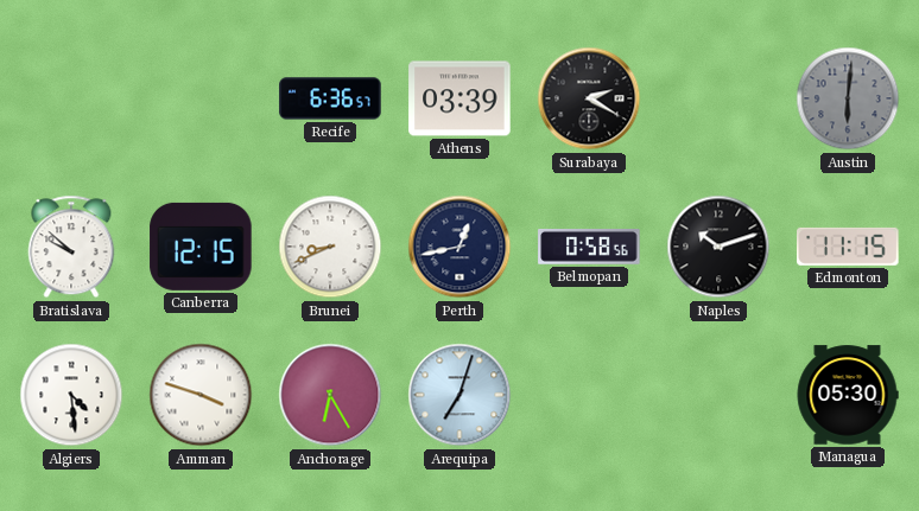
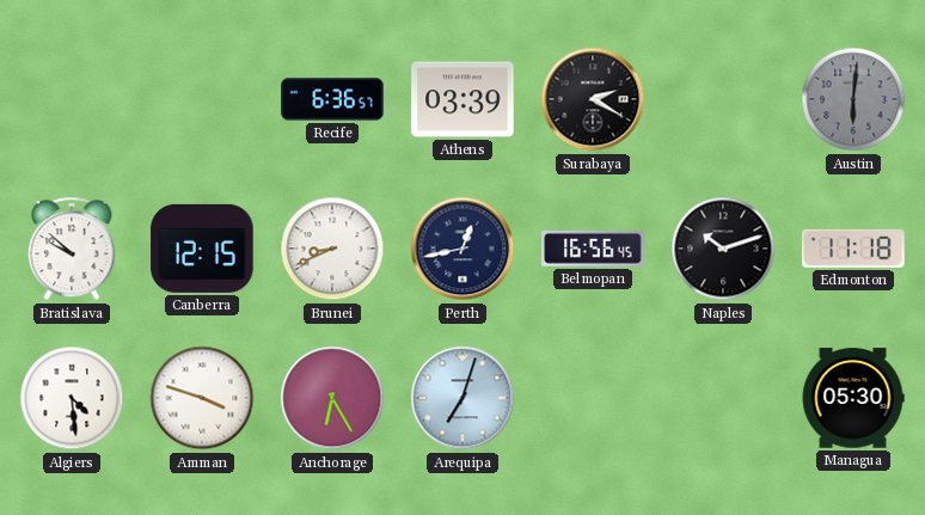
Belmopan: 0:58 -> 16:56
Edmonton: 11:15 -> 11:18
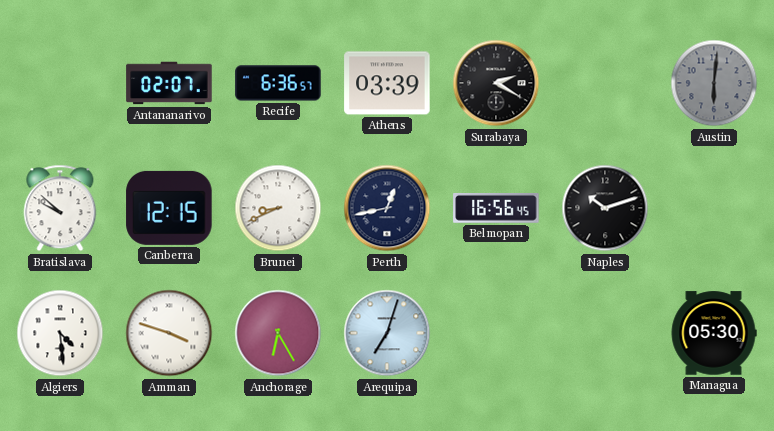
Antananarivo: none -> 02:07
Edmonton: 11:18 -> none
